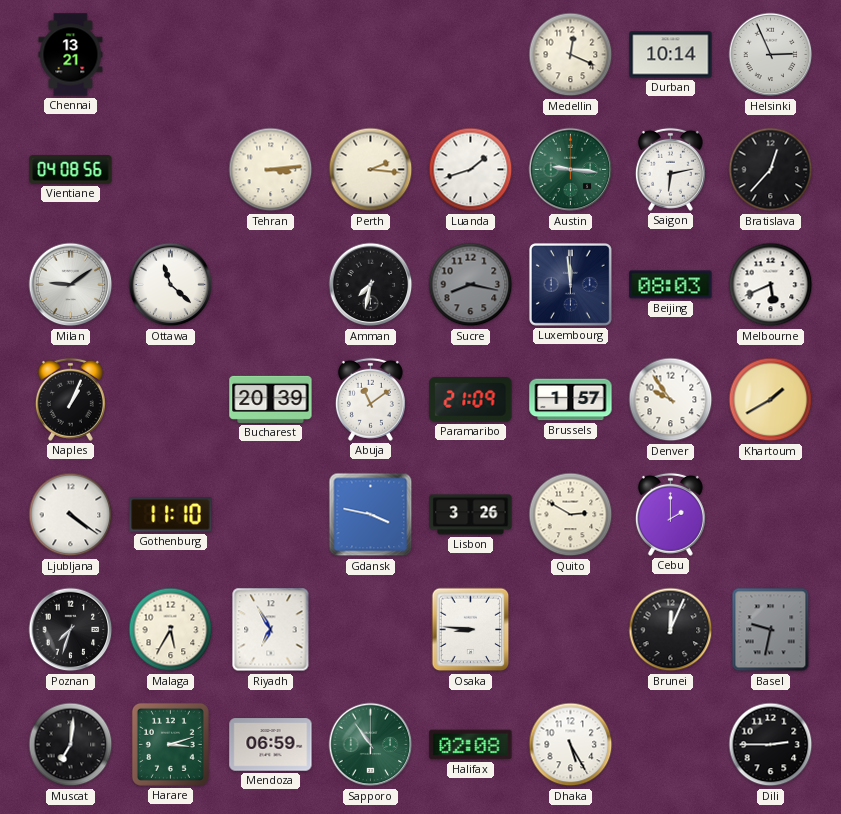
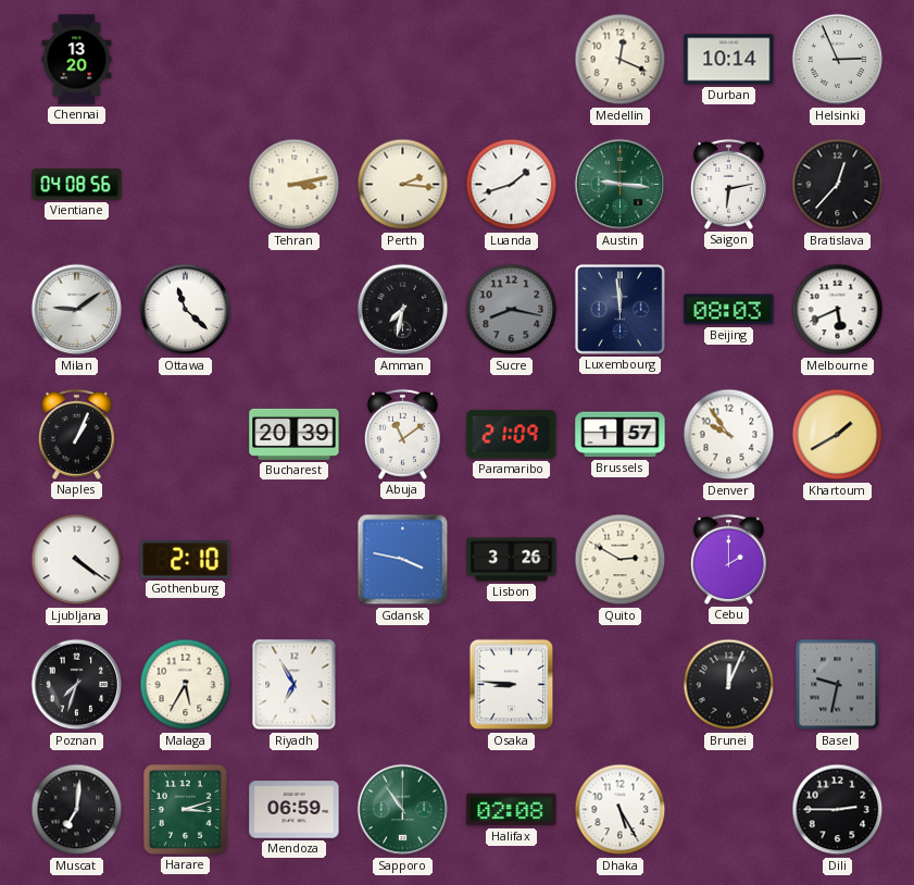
Chennai: 13:21 -> 13:20
Tehran: 3:14 -> 3:13
Gothenburg: 11:10 -> 2:10
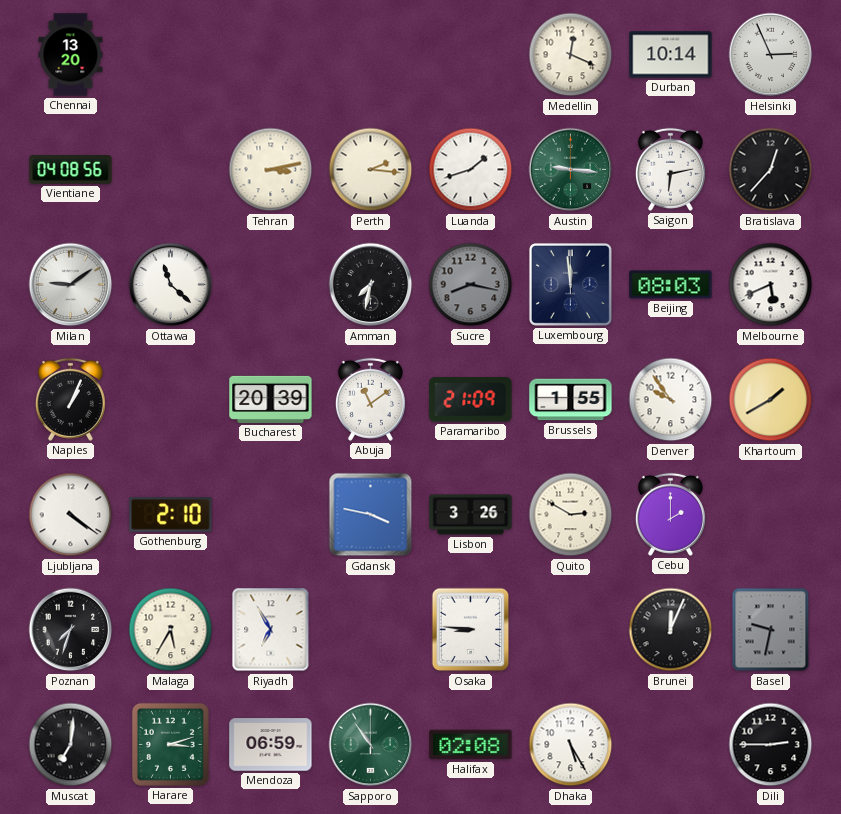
Brussels: 1:57 -> 1:55
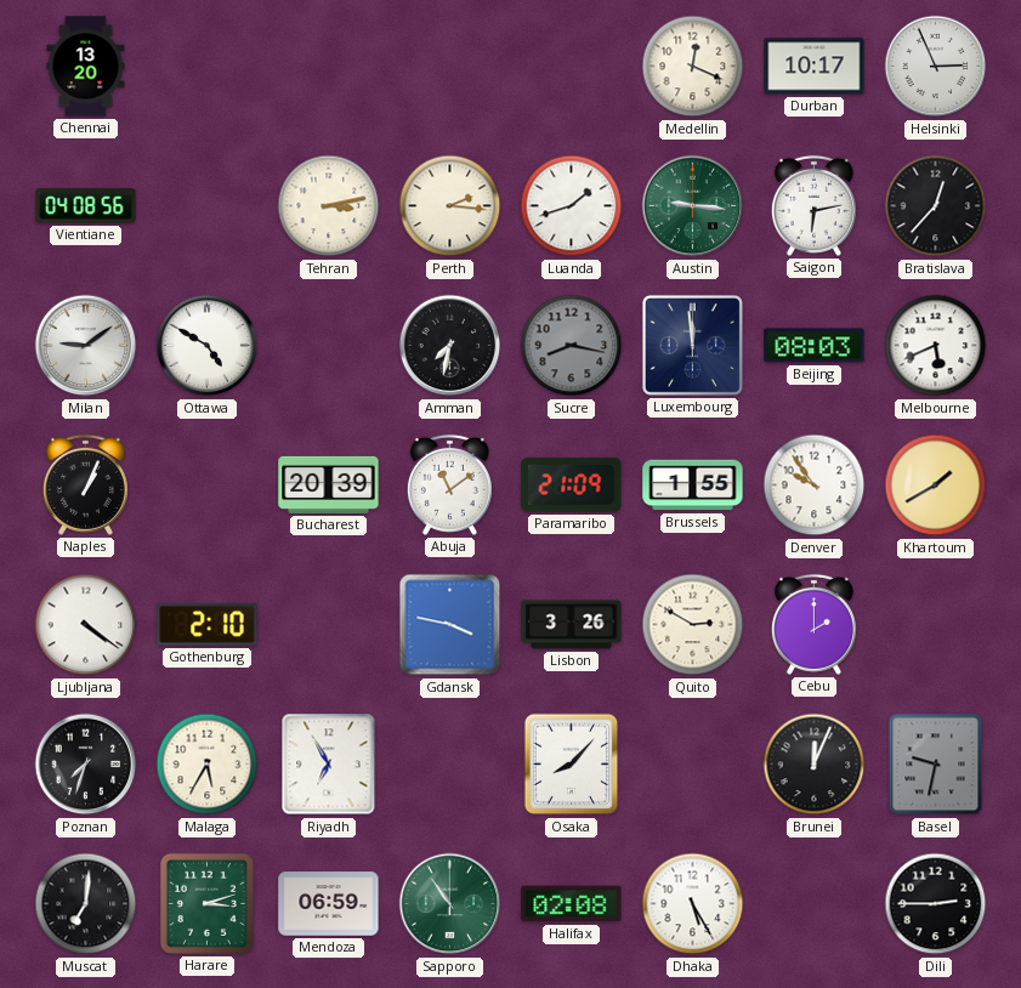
Durban: 10:14 -> 10:17
Ottawa: 11:22 -> 4:50
Osaka: 8:46 -> 8:07
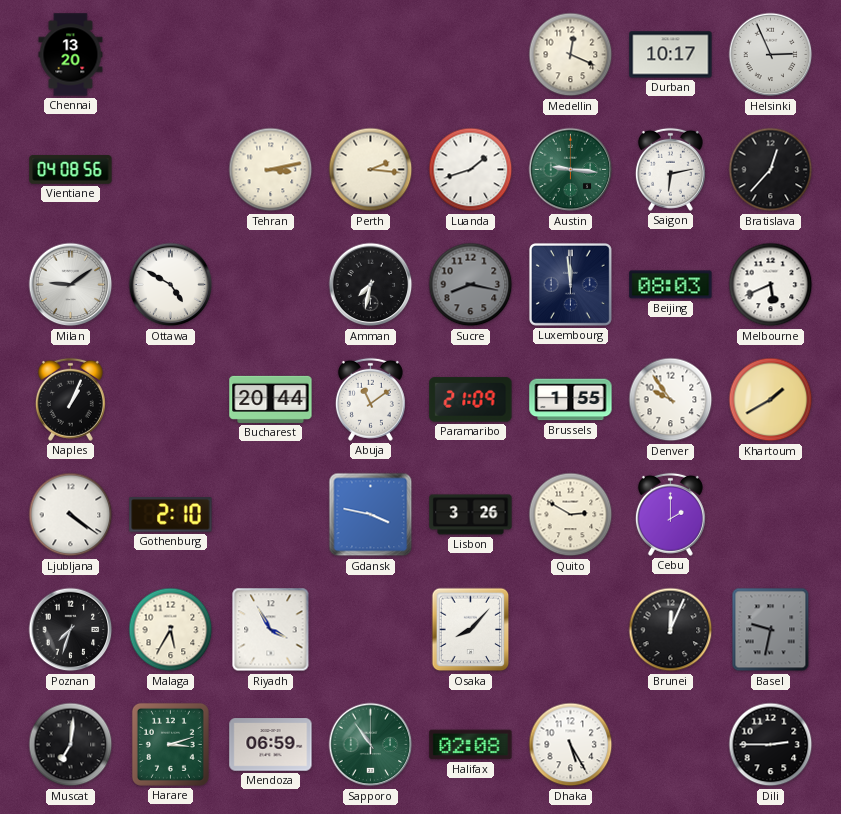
Bucharest: 20:39 -> 20:44
Riyadh: 6:55 -> 3:55
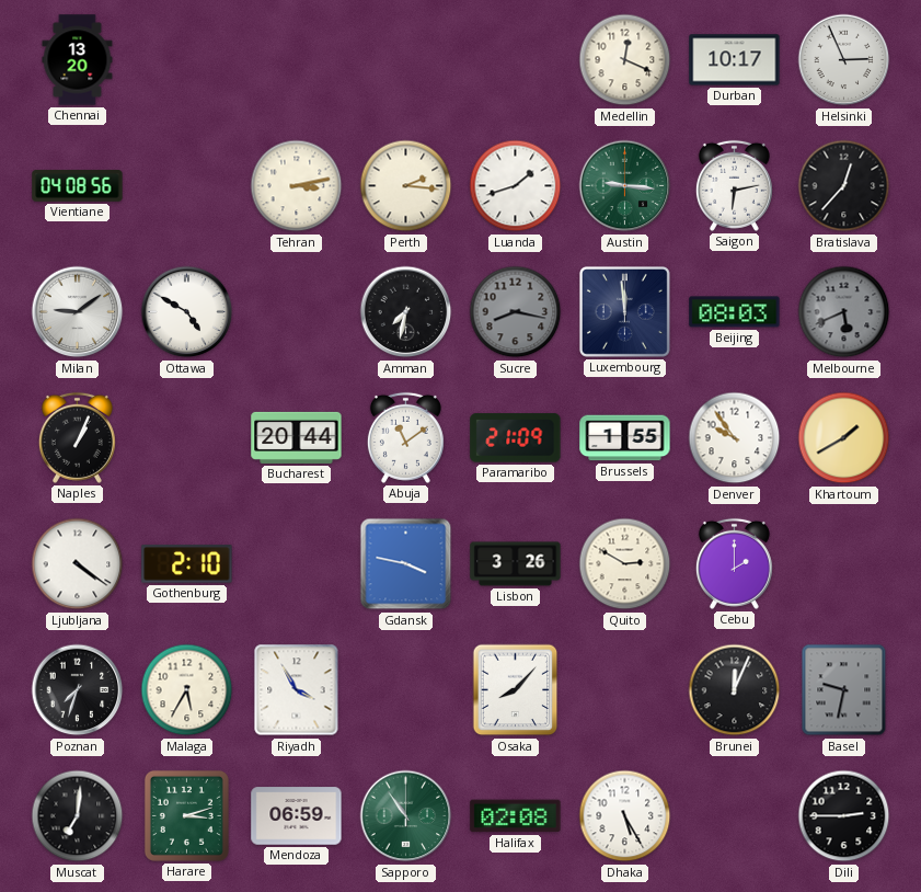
Melbourne dial: white -> grey
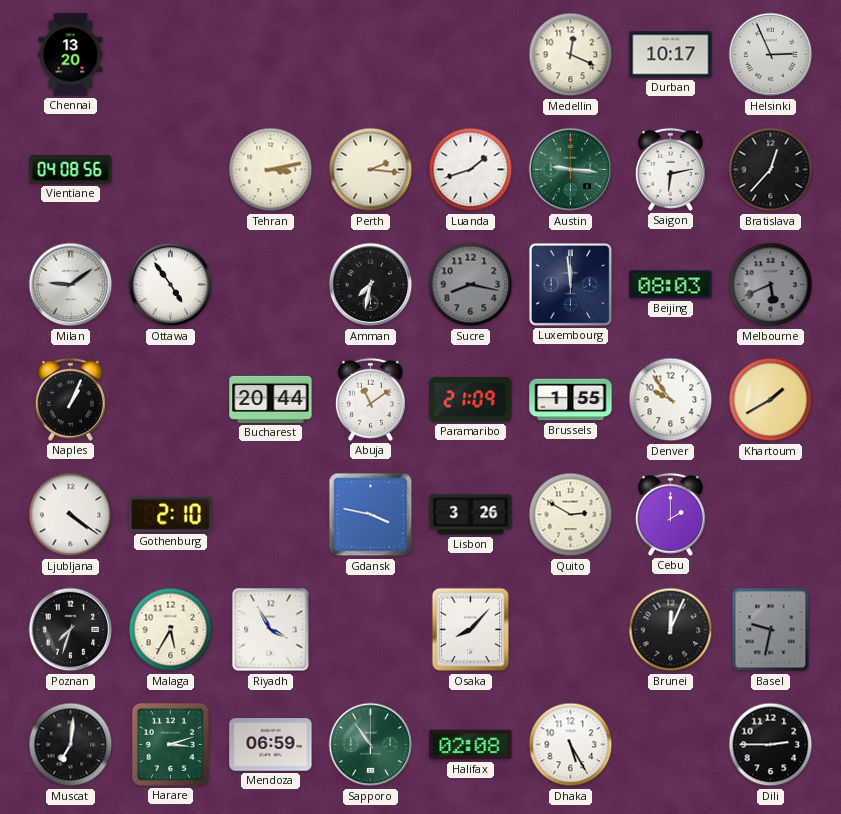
Ottawa: 4:50 -> 4:54
